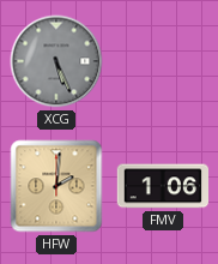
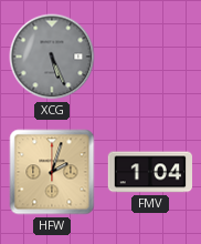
HFW: 2:01 -> 2:03
FMV: 1:06 -> 1:04
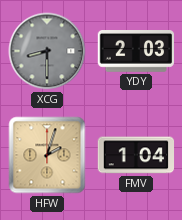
XCG: 5:26 -> 8:30
YDY: none -> 2:03
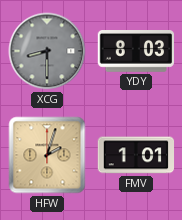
YDY: 2:03 -> 8:03
FMV: 1:04 -> 1:01
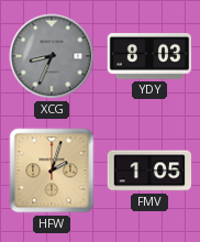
XCG: 8:30 -> 8:34
FMV: 1:01 -> 1:05
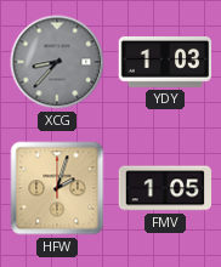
XCG: 8:34 -> 8:37
YDY: 8:03 -> 1:03
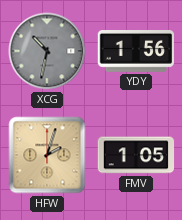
XCG: 8:37 -> 10:32
YDY: 1:03 -> 1:56
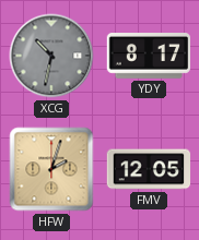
YDY: 1:56 -> 8:17
FMV: 1:05 -> 12:05
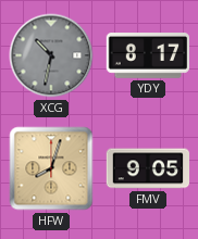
HFW: 2:03 -> 8:03
FMV: 12:05 -> 9:05
